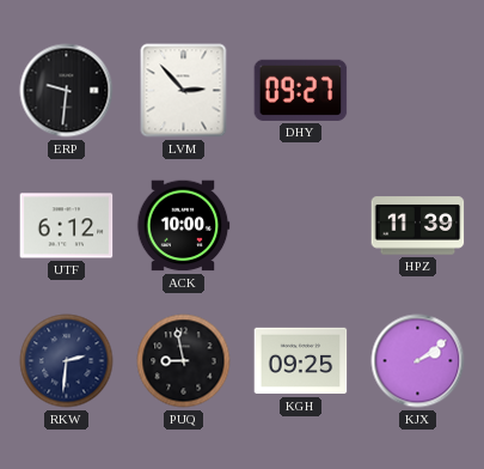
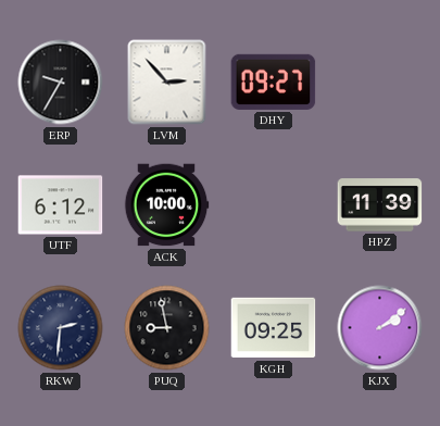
ERP: 9:31 -> 9:35
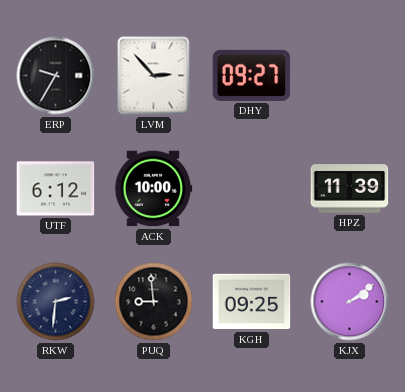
PUQ: 8:58 -> 8:59
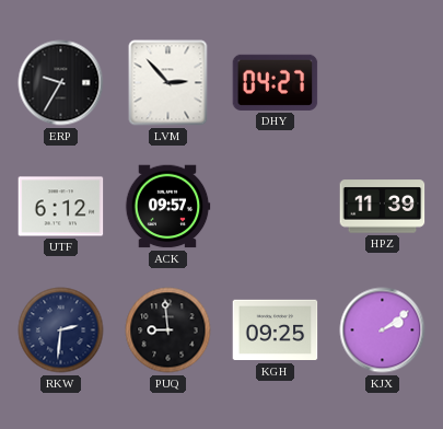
DHY: 09:27 -> 04:27
ACK: 10:00 -> 09:57
